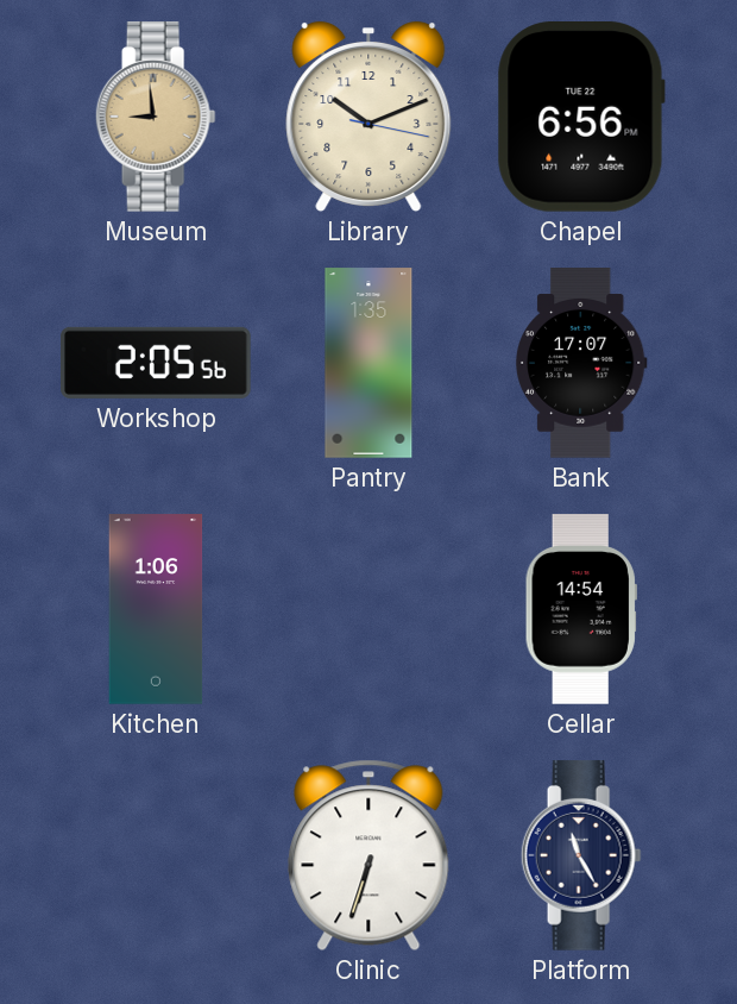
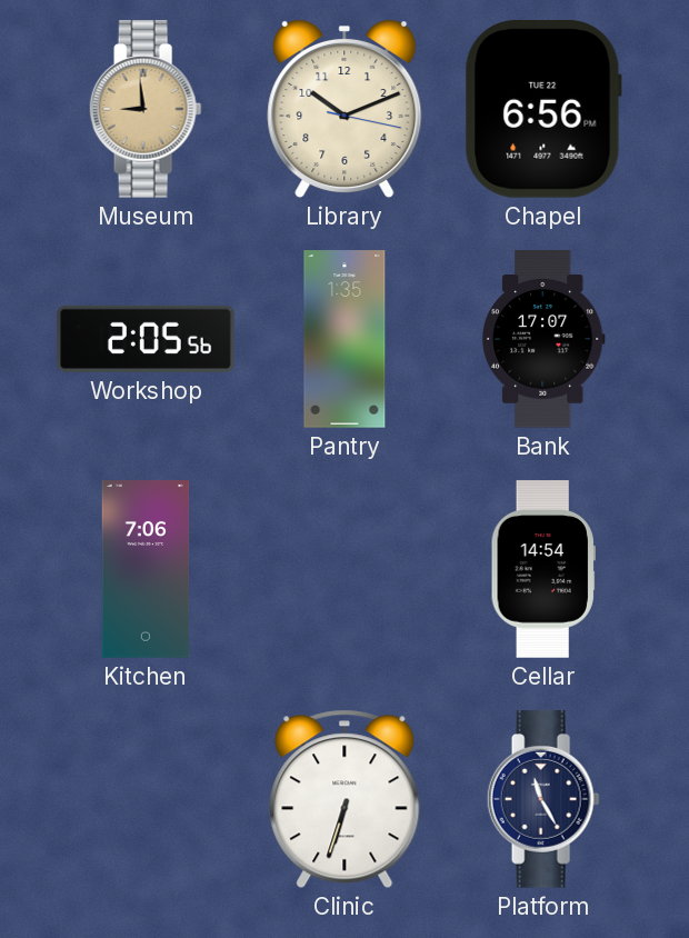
Kitchen: 1:06 -> 7:06
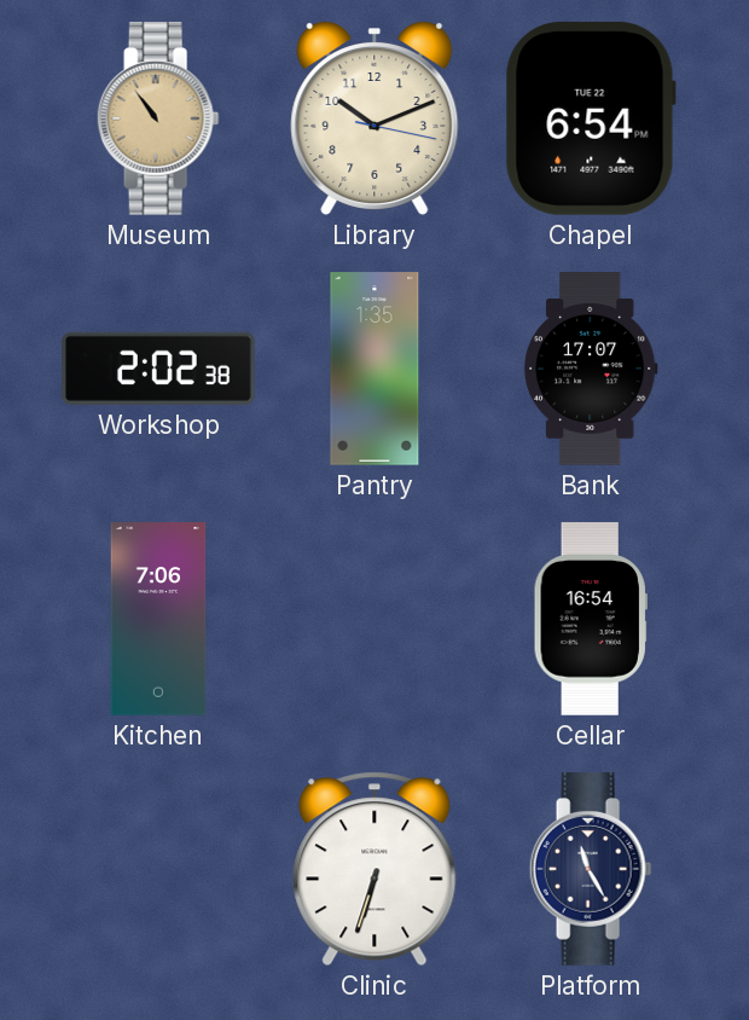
Museum: 8:59 -> 10:54
Chapel: 6:56 -> 6:54
Workshop: 2:05 -> 2:02
Cellar: 14:54 -> 16:54
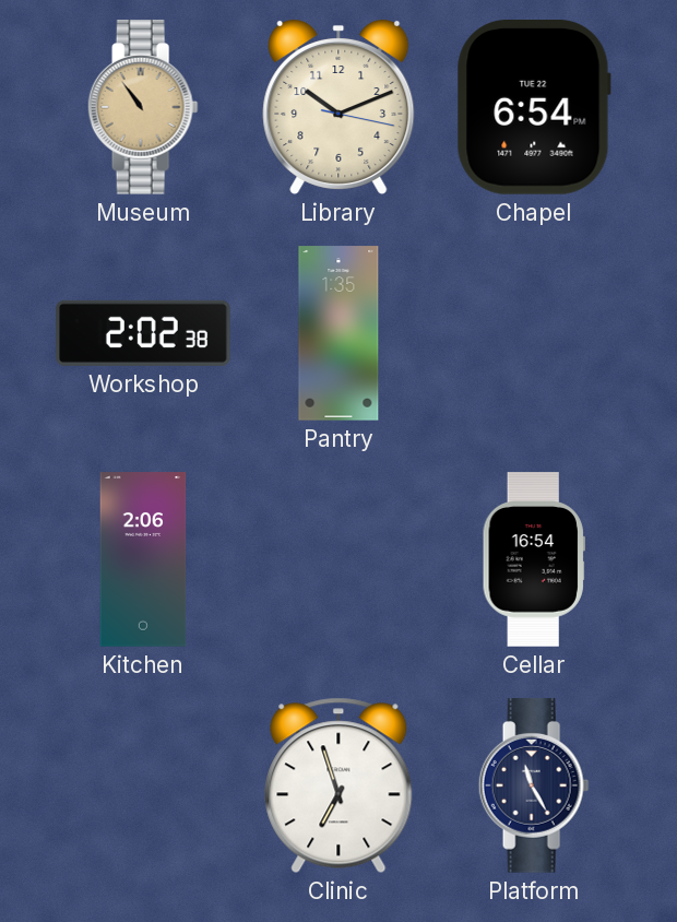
Bank: 17:07 -> none
Kitchen: 7:06 -> 2:06
Clinic: 6:33 -> 6:57
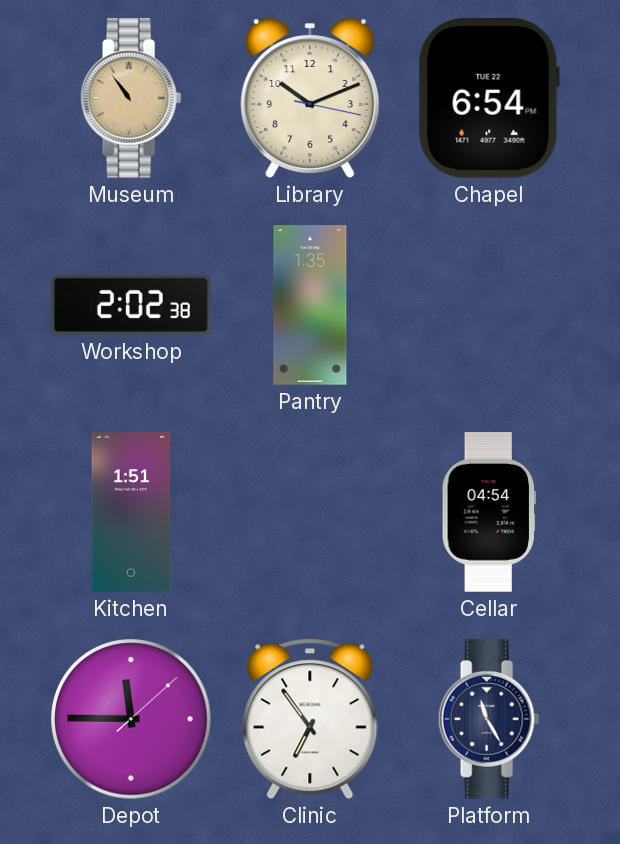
Kitchen: 2:06 -> 1:51
Cellar: 16:54 -> 04:54
Depot: none -> 11:45
Clinic: 6:57 -> 6:54
